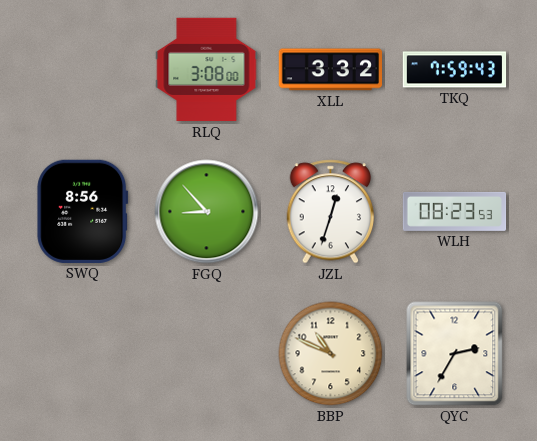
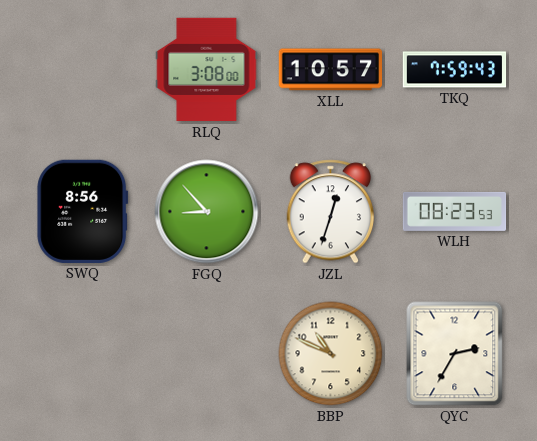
XLL: 3:32 -> 10:57
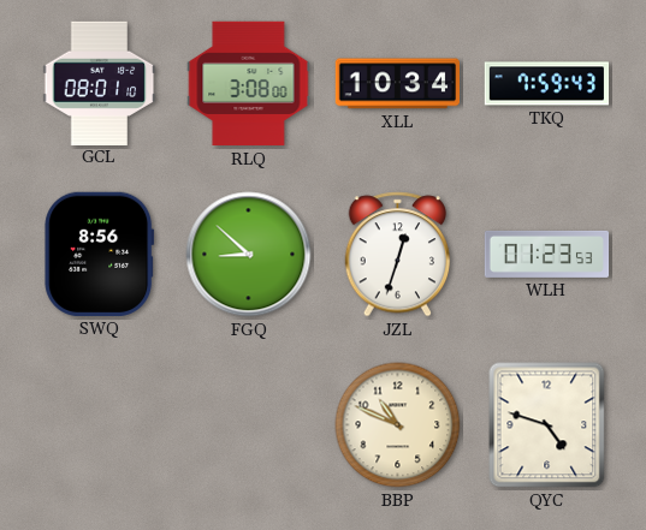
GCL: none -> 08:01
XLL: 10:57 -> 10:34
FGQ: 8:53 -> 8:52
WLH: 08:23 -> 01:23
QYC: 2:35 -> 4:48
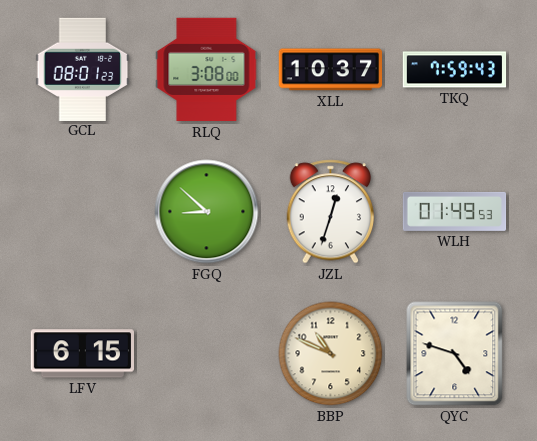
GCL: 08:01:10 -> 08:01:23
XLL: 10:34 -> 10:37
SWQ: 8:56 -> none
WLH: 01:23 -> 01:49
LFV: none -> 6:15
